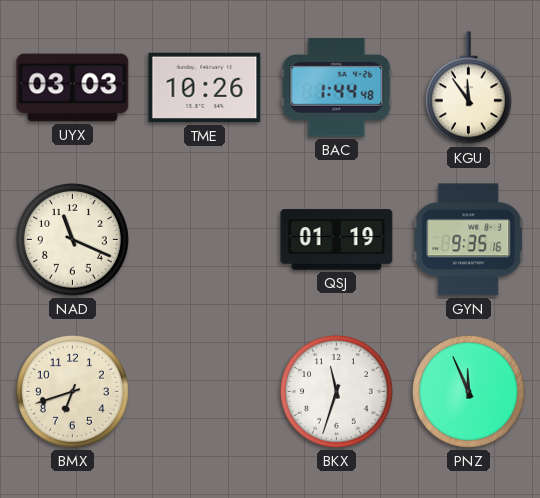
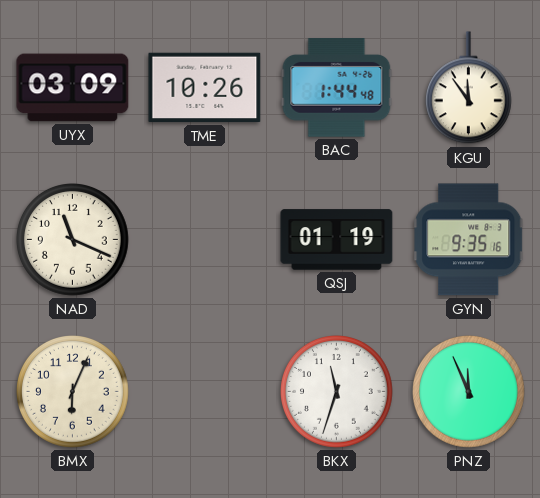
UYX: 03:03 -> 03:09
BMX: 6:42 -> 6:04
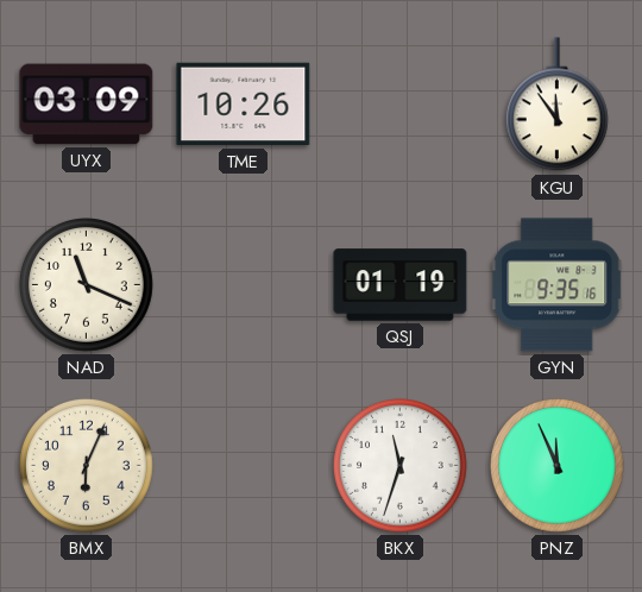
BAC: 1:44 -> none
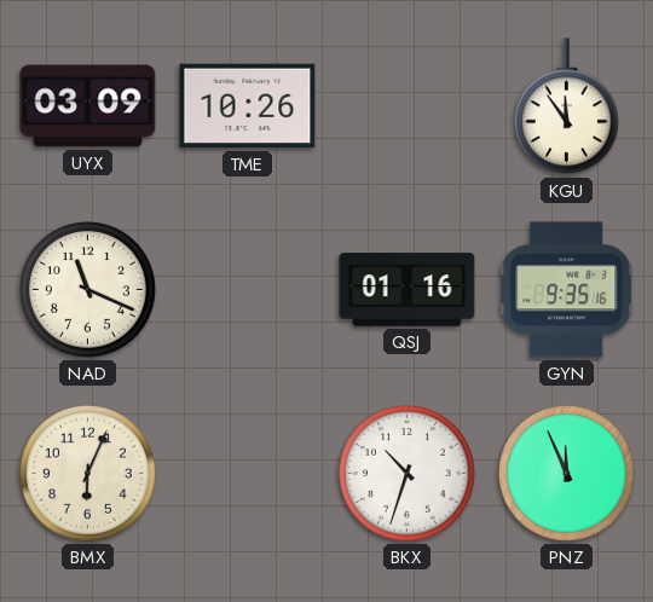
QSJ: 01:19 -> 01:16
BKX: 11:33 -> 10:33
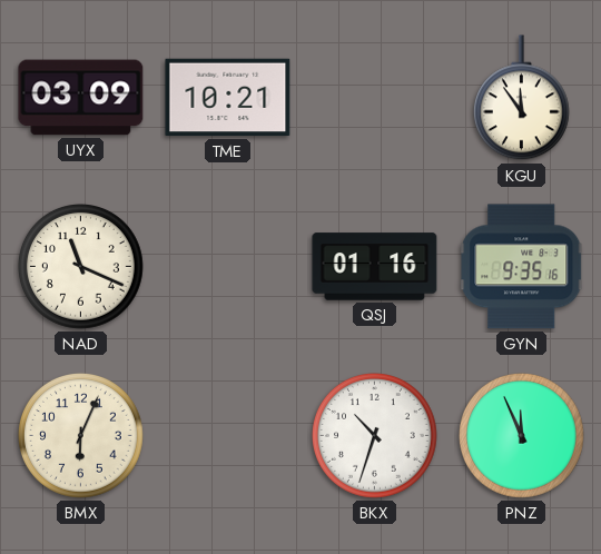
TME: 10:26 -> 10:21
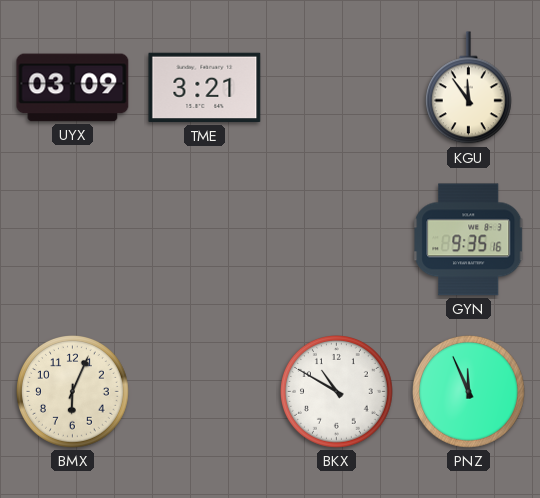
TME: 10:21 -> 3:21
NAD: 11:19 -> none
QSJ: 01:16 -> none
BKX: 10:33 -> 10:50
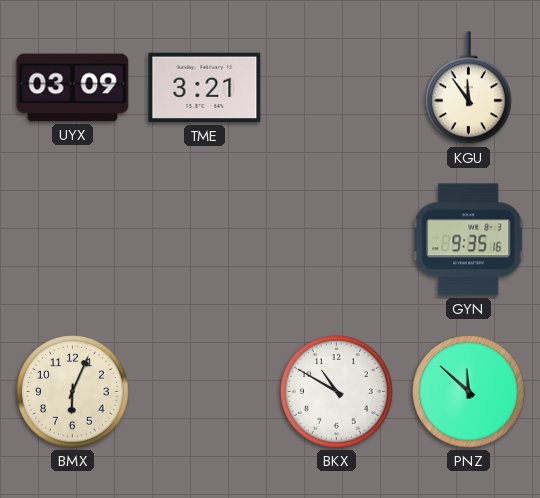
PNZ: 11:56 -> 11:52
